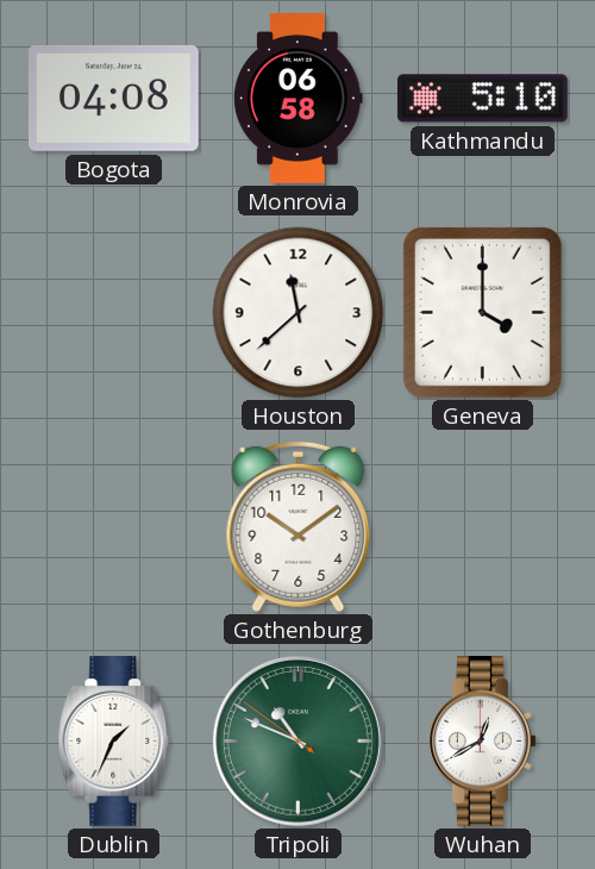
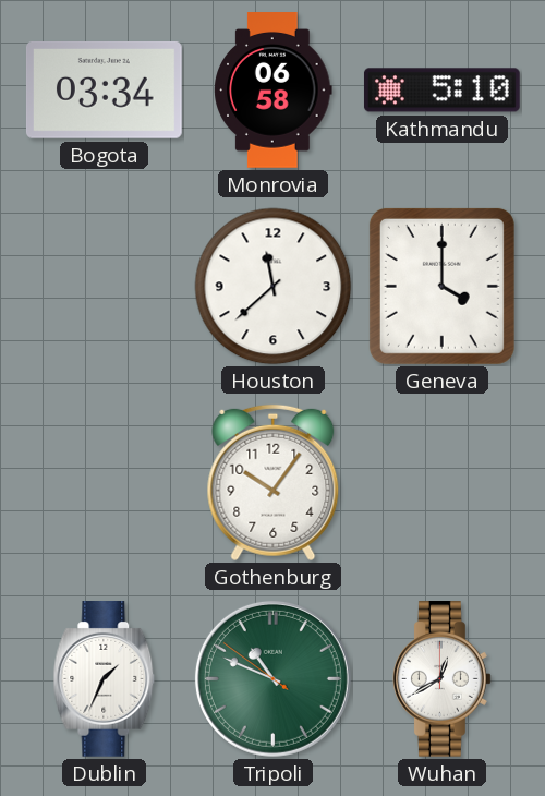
Bogota: 04:08 -> 03:34
Gothenburg: 10:09 -> 10:06
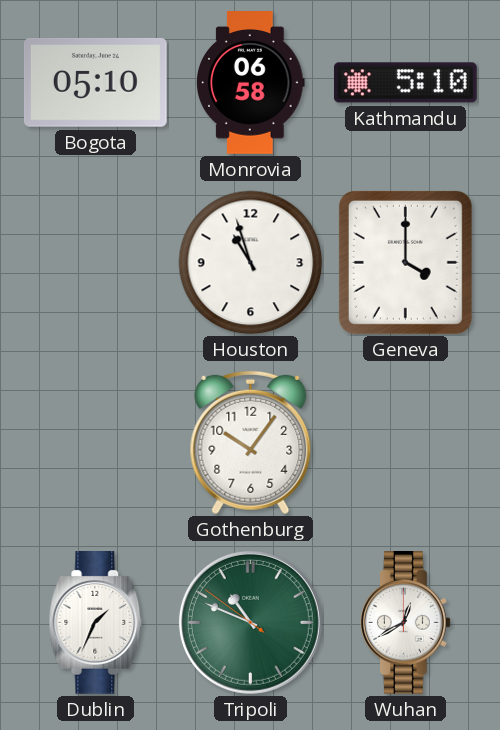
Bogota: 03:34 -> 05:10
Houston: 11:38 -> 10:57
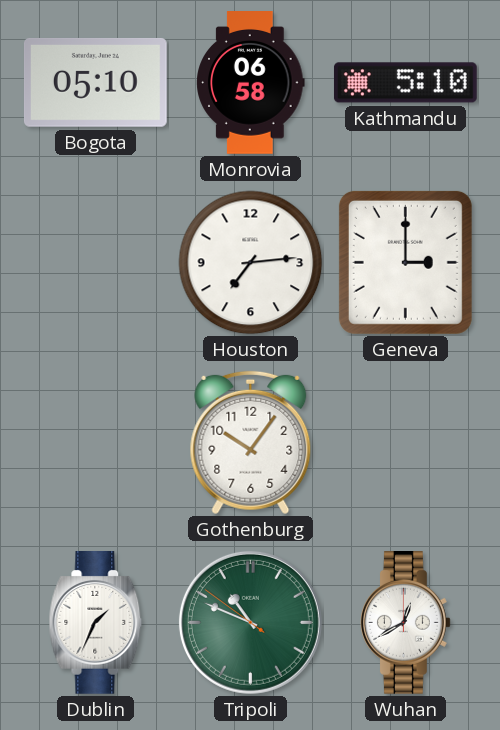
Houston: 10:57 -> 7:14
Geneva: 4:00 -> 3:00
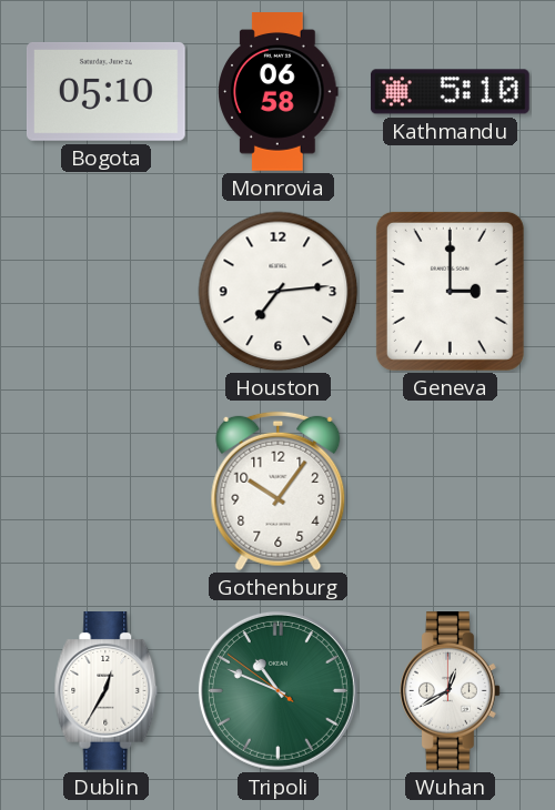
Dublin: 1:34 -> 12:35
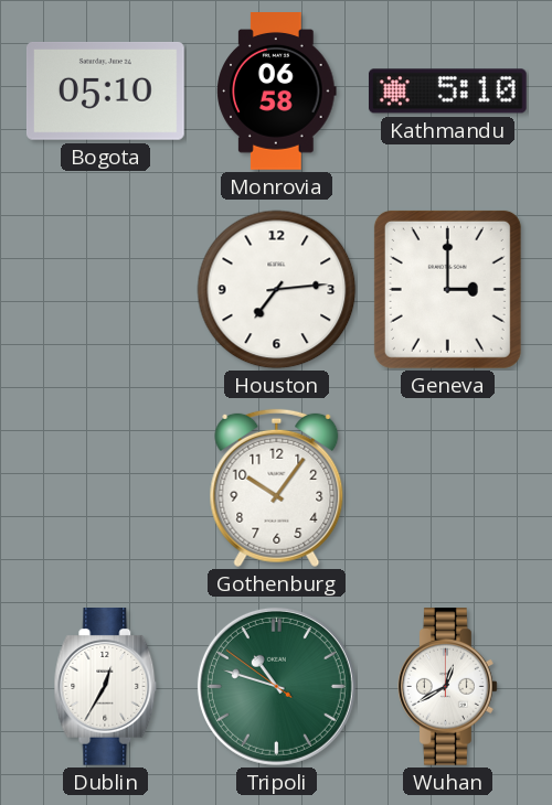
Tripoli: 10:48 -> 10:47
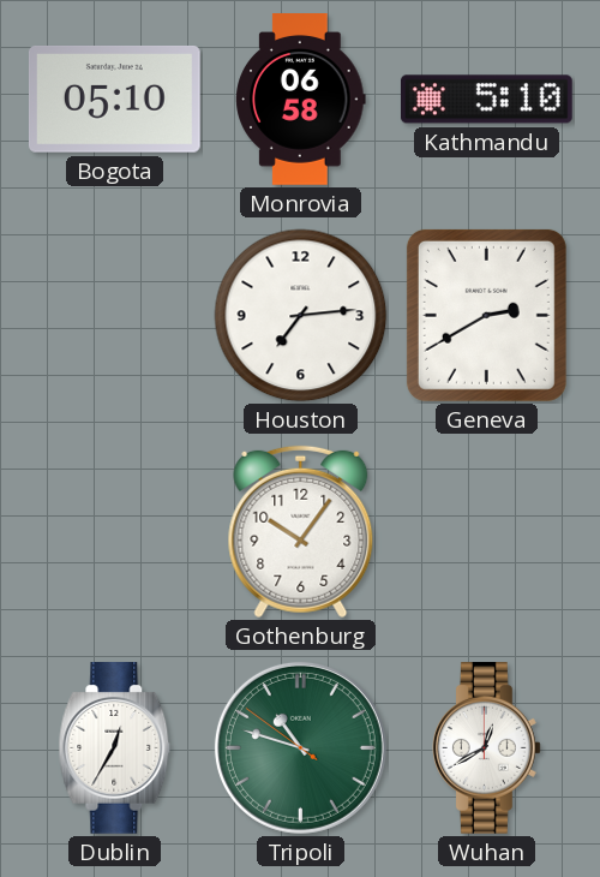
Geneva: 3:00 -> 2:40
